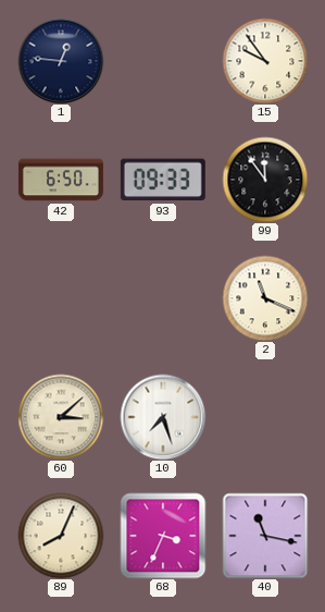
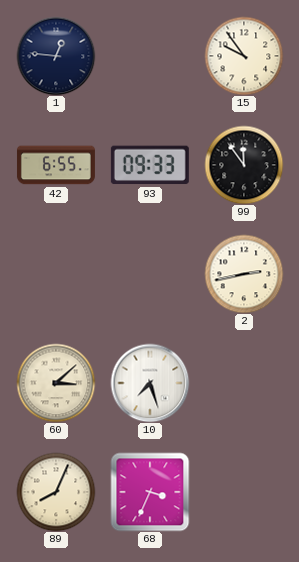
42: 6:50 -> 6:55
2: 11:19 -> 2:43
40: 11:17 -> none
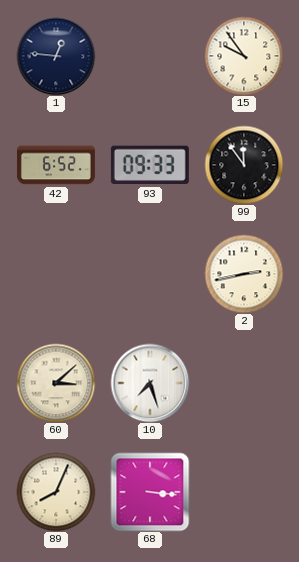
42: 6:55 -> 6:52
68: 3:34 -> 3:16
